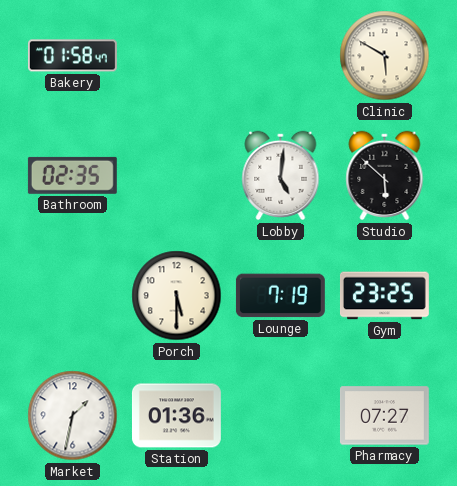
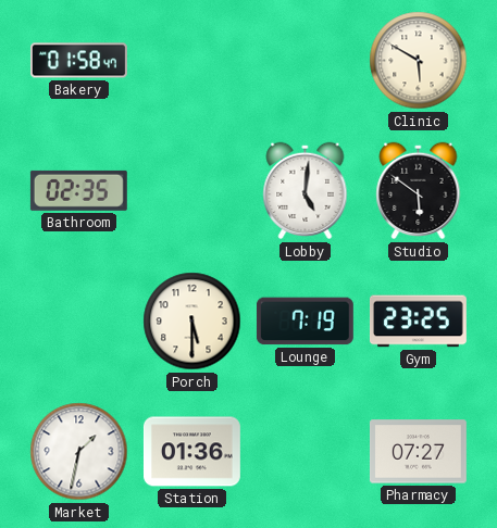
Studio: 5:52 -> 5:51
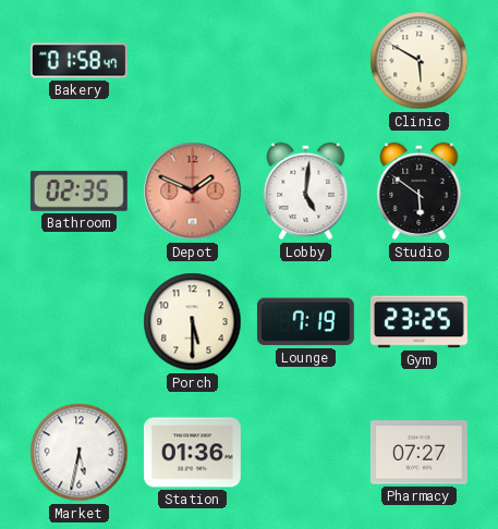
Depot: none -> 1:49
Market: 1:32 -> 5:32
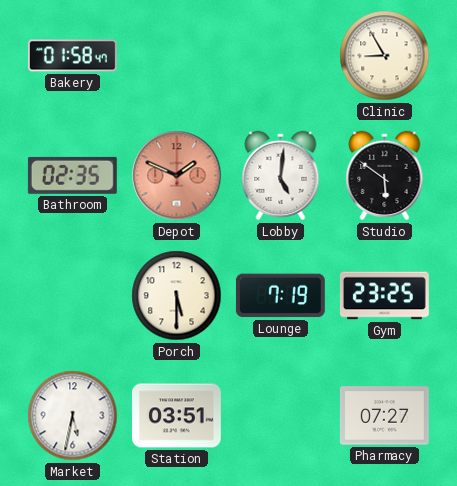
Clinic: 5:50 -> 8:55
Station: 01:36 -> 03:51
